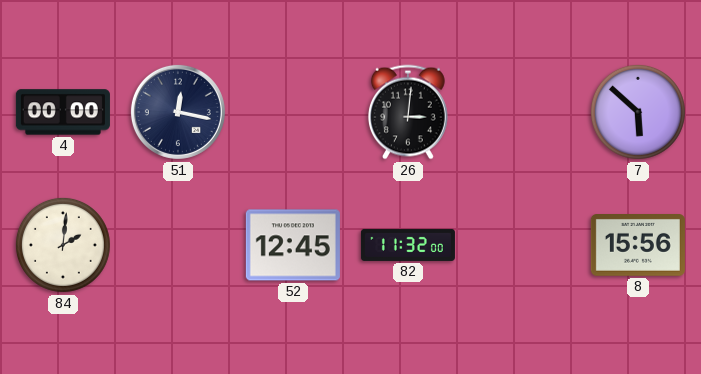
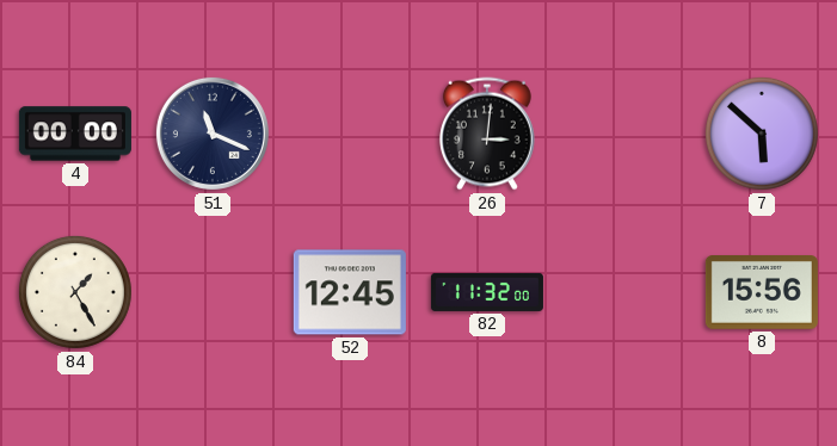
51: 12:17 -> 11:19
84: 2:01 -> 1:25
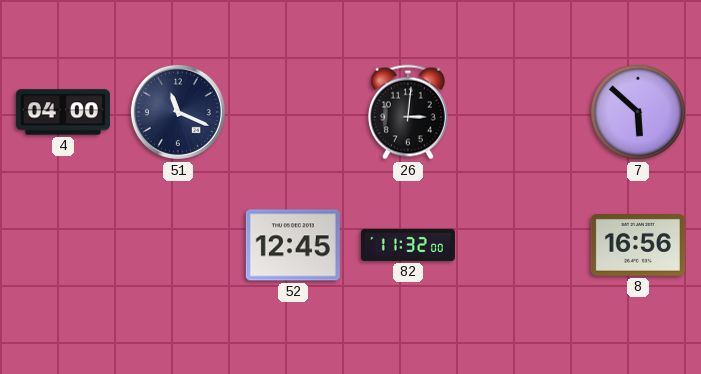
4: 00:00 -> 04:00
84: 1:25 -> none
8: 15:56 -> 16:56
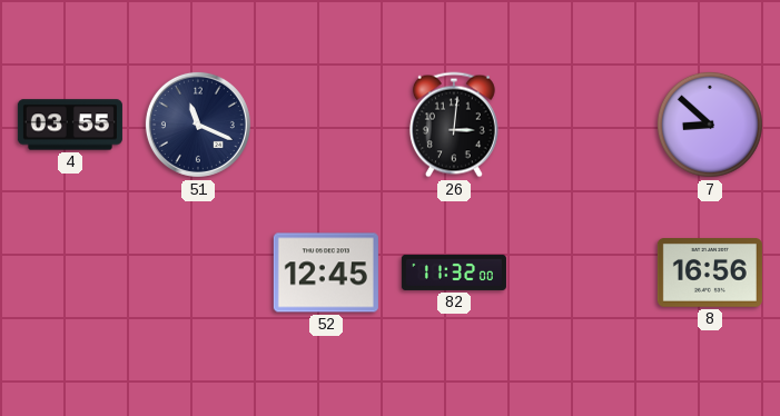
4: 04:00 -> 03:55
7: 5:52 -> 8:52
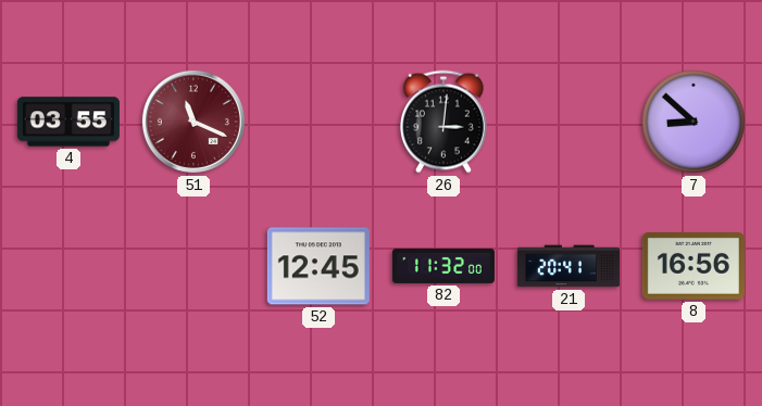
51 dial: navy -> burgundy
21: none -> 20:41
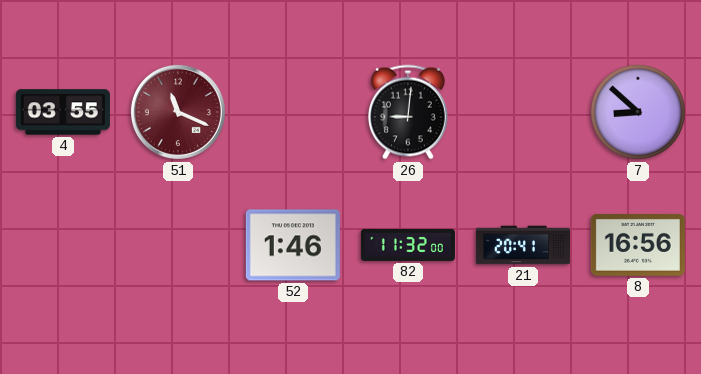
26: 3:01 -> 9:01
52: 12:45 -> 1:46
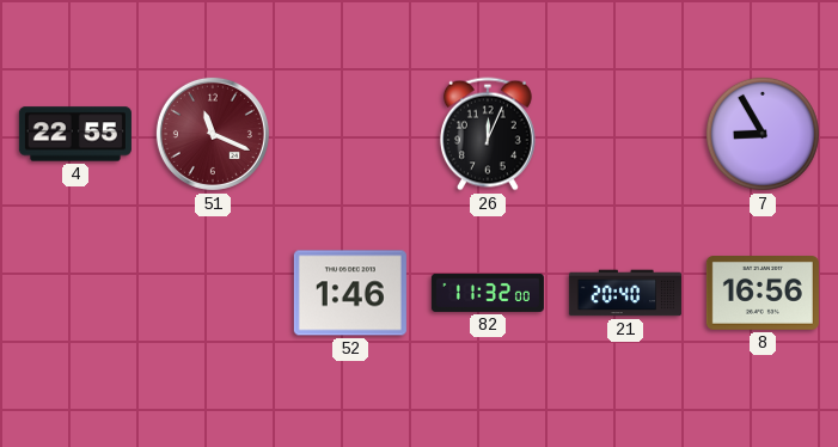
4: 03:55 -> 22:55
26: 9:01 -> 12:04
7: 8:52 -> 8:55
21: 20:41 -> 20:40
